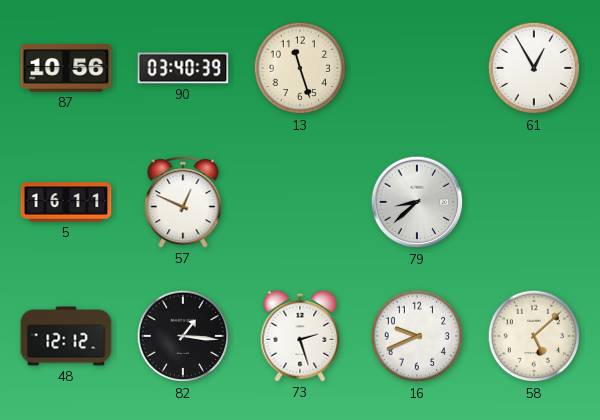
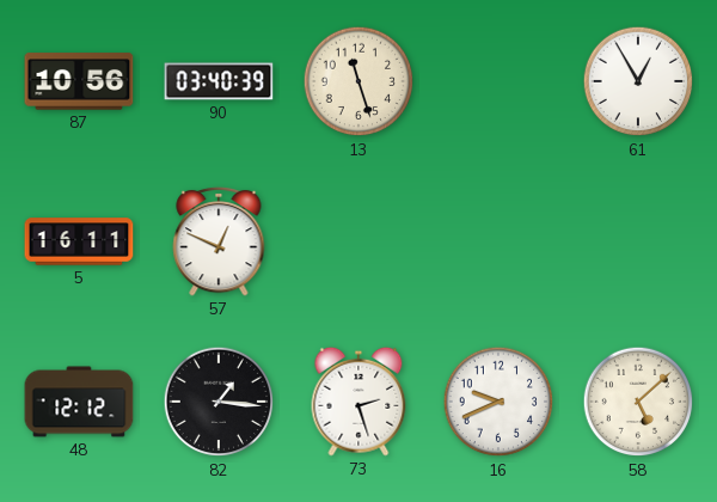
79: 8:38 -> none
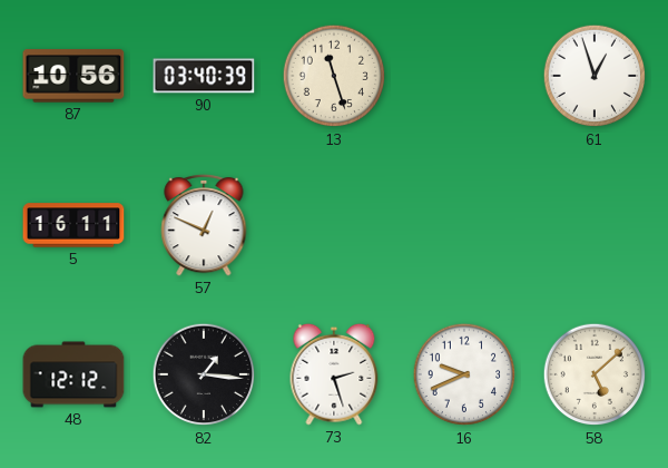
61: 12:55 -> 12:57
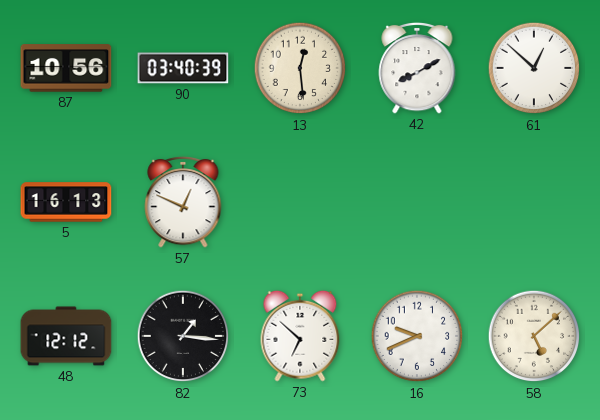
13: 11:27 -> 12:29
42: none -> 8:10
61: 12:57 -> 12:52
5: 16:11 -> 16:13
73: 2:27 -> 6:52
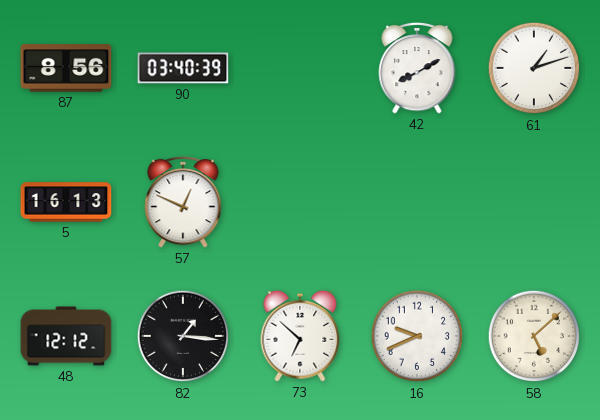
87: 10:56 -> 8:56
13: 12:29 -> none
61: 12:52 -> 1:12
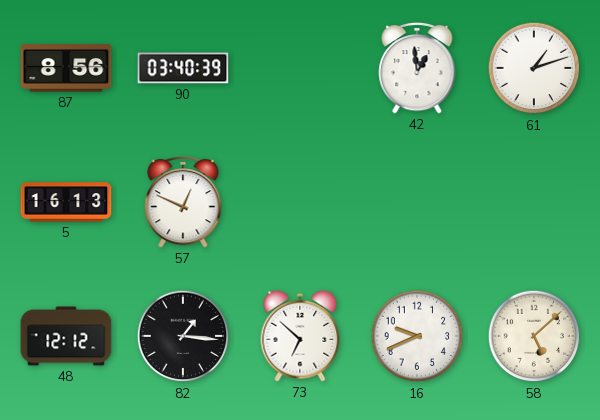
42: 8:10 -> 12:59
